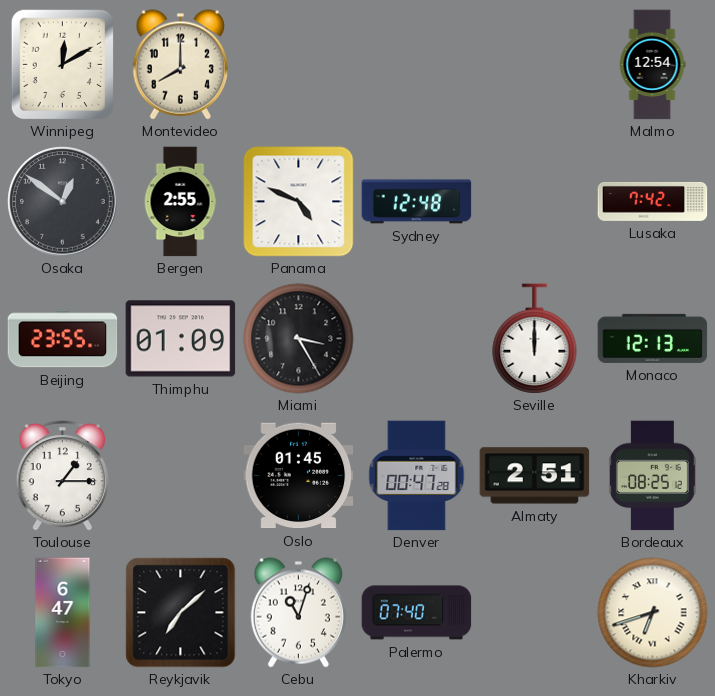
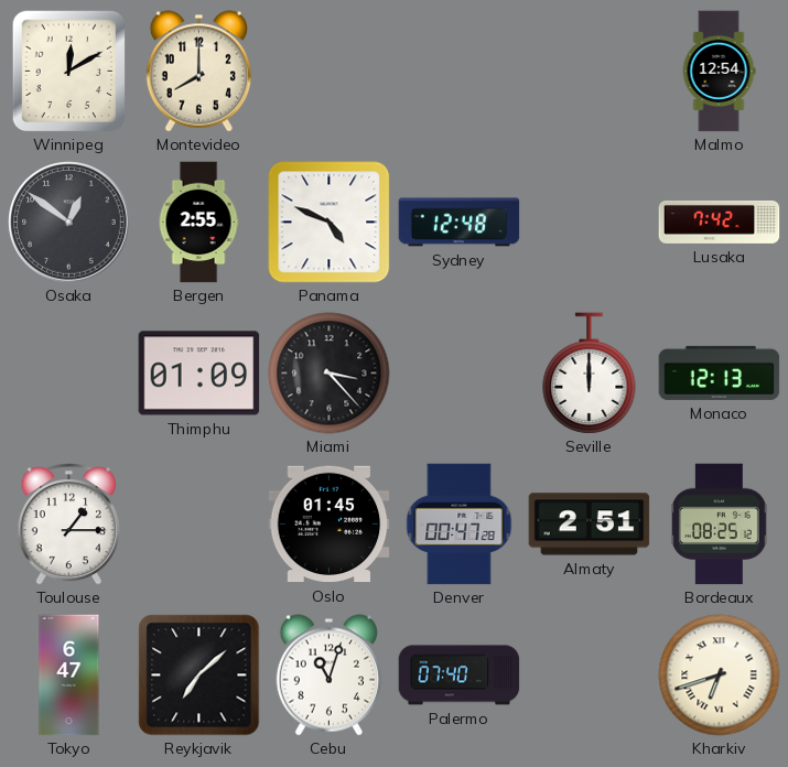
Beijing: 23:55 -> none
Miami: 3:25 -> 3:23
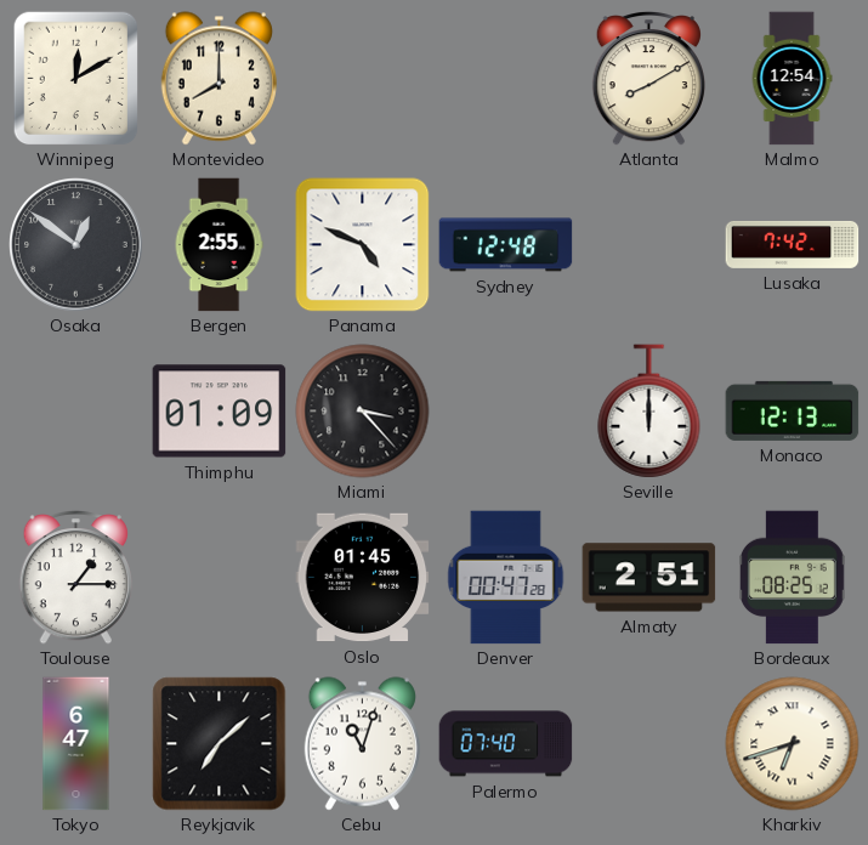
Atlanta: none -> 8:10
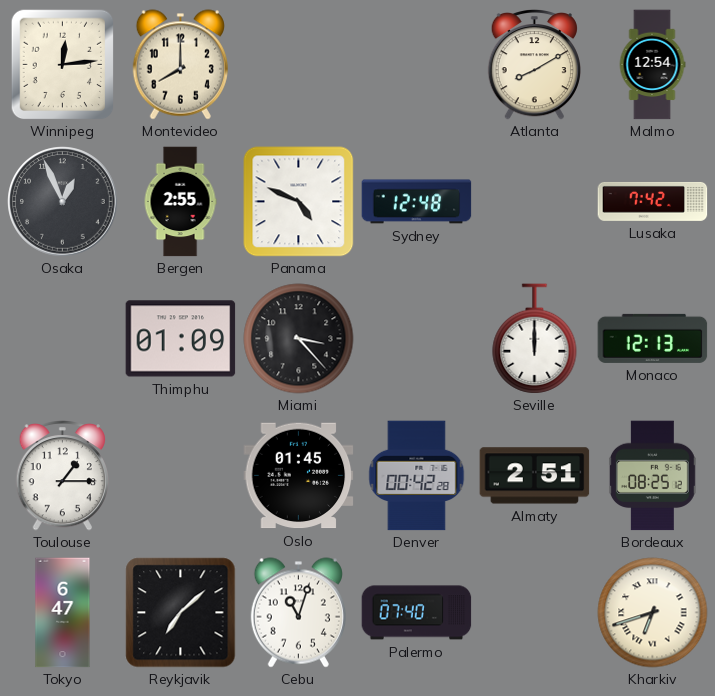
Winnipeg: 12:10 -> 12:14
Osaka: 12:51 -> 12:56
Denver: 00:47 -> 00:42
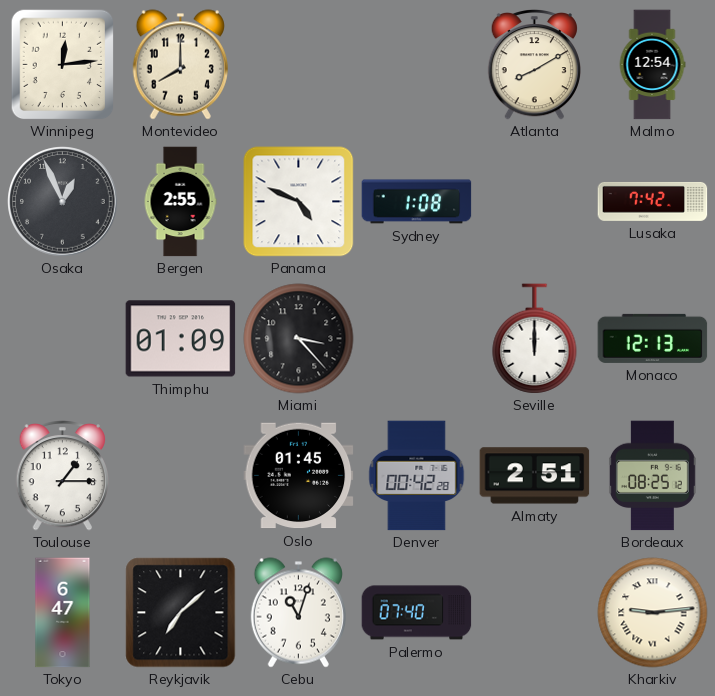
Sydney: 12:48 -> 1:08
Kharkiv: 6:42 -> 9:14
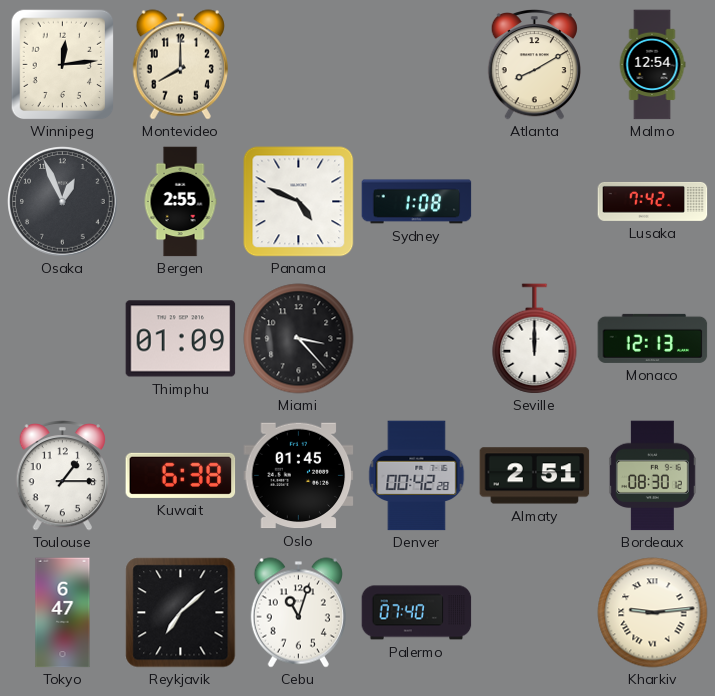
Kuwait: none -> 6:38
Bordeaux: 08:25 -> 08:30
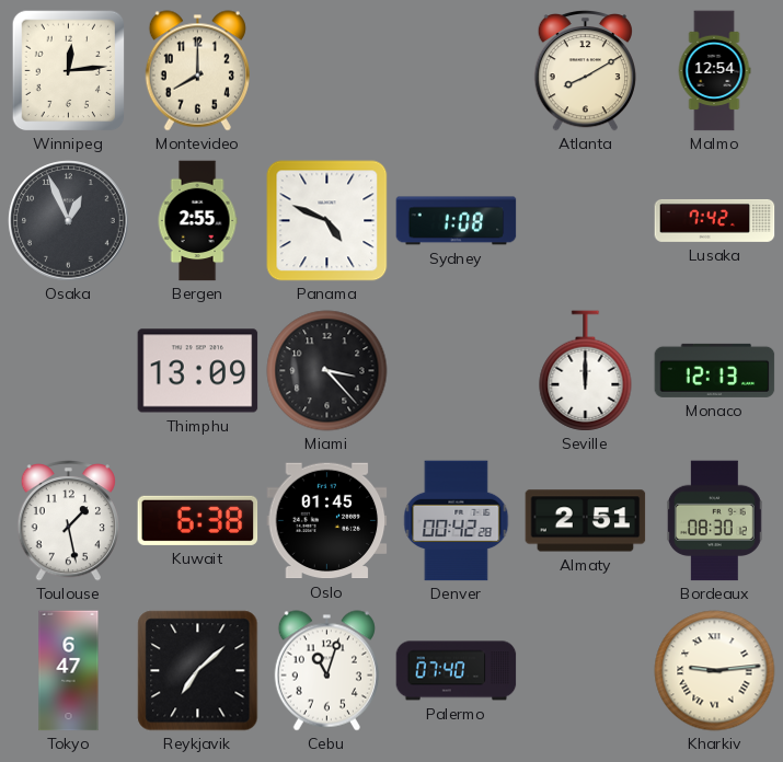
Thimphu: 01:09 -> 13:09
Toulouse: 1:15 -> 1:28
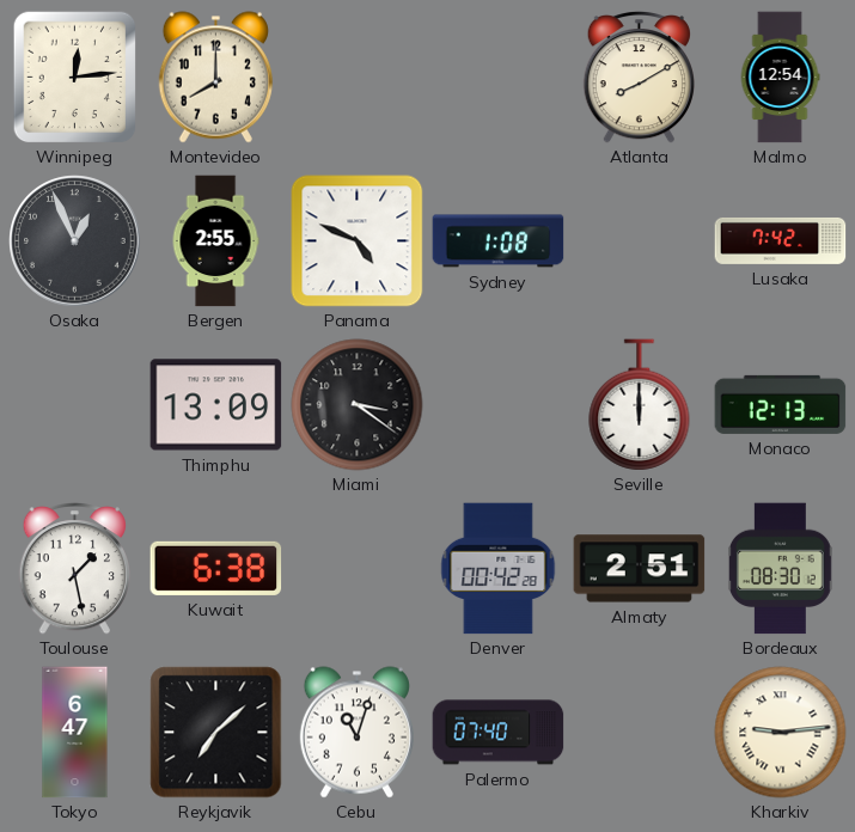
Miami: 3:23 -> 3:21
Oslo: 01:45 -> none
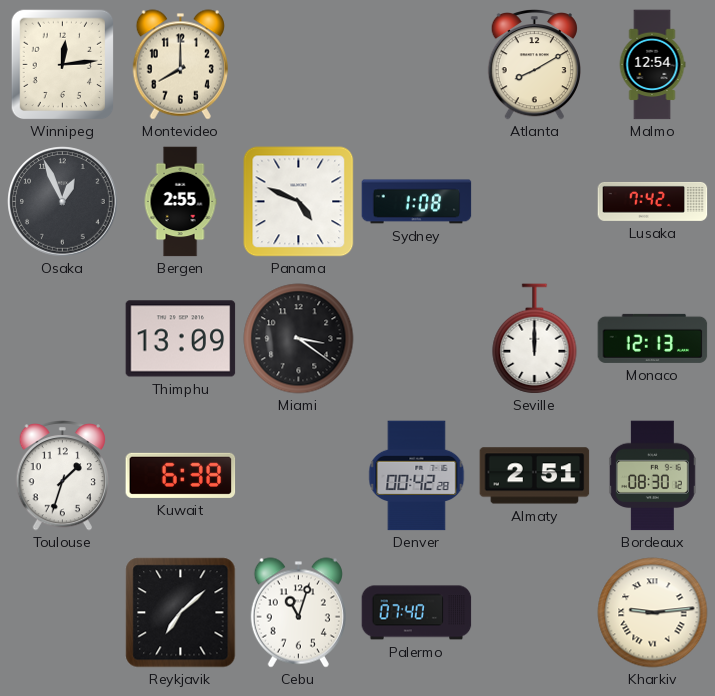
Toulouse: 1:28 -> 1:33
Tokyo: 6:47 -> none
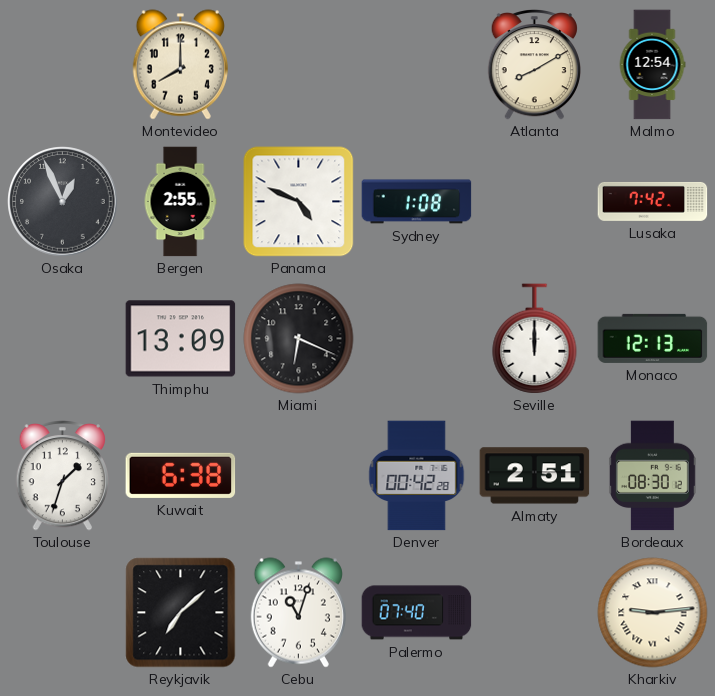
Winnipeg: 12:14 -> none
Miami: 3:21 -> 6:19
